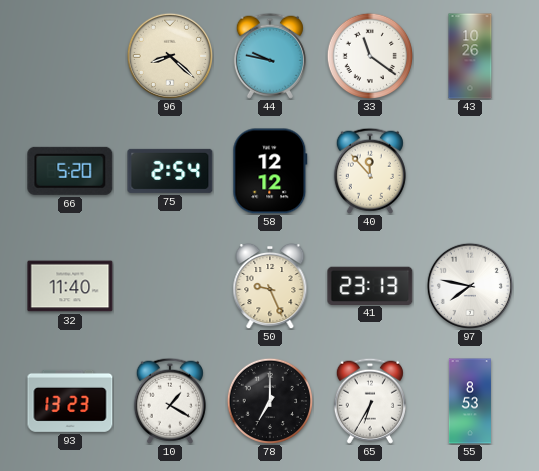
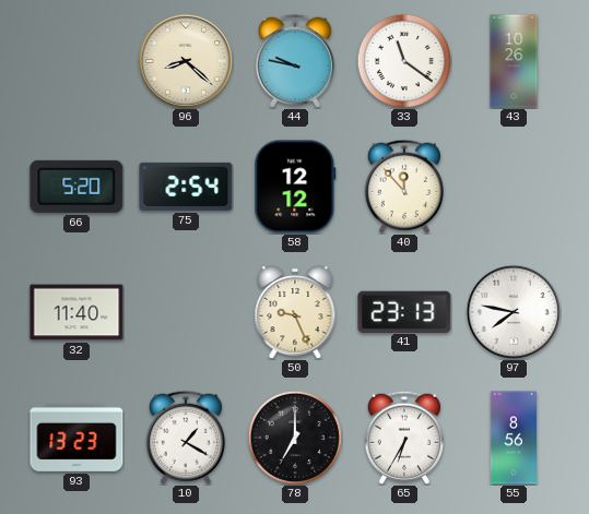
55: 8:53 -> 8:56
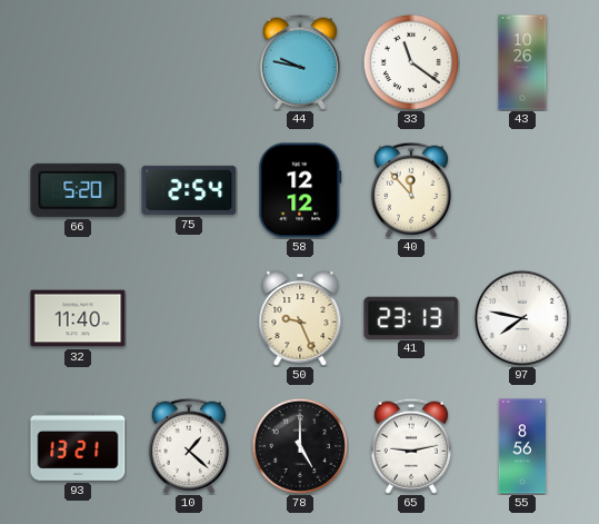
96: 8:22 -> none
93: 13:23 -> 13:21
10: 1:20 -> 1:22
78: 7:00 -> 5:00
65: 6:35 -> 9:13
